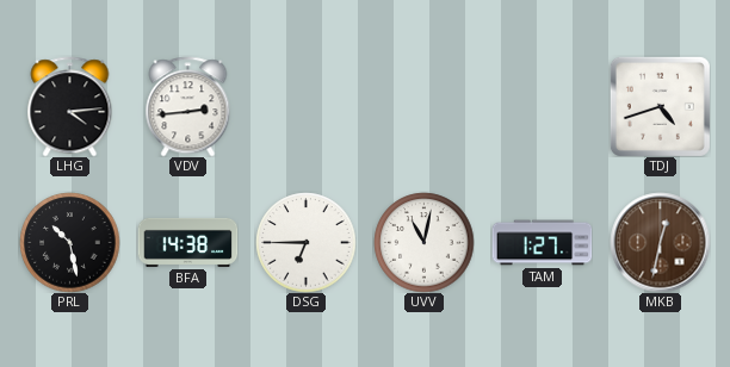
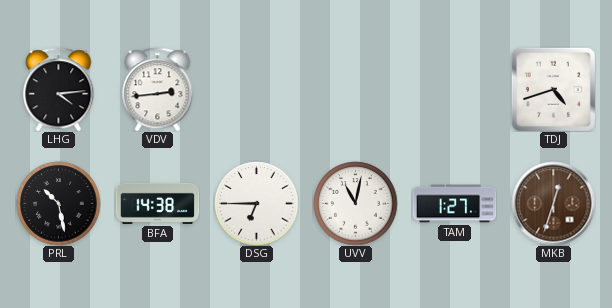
MKB: 12:32 -> 12:33
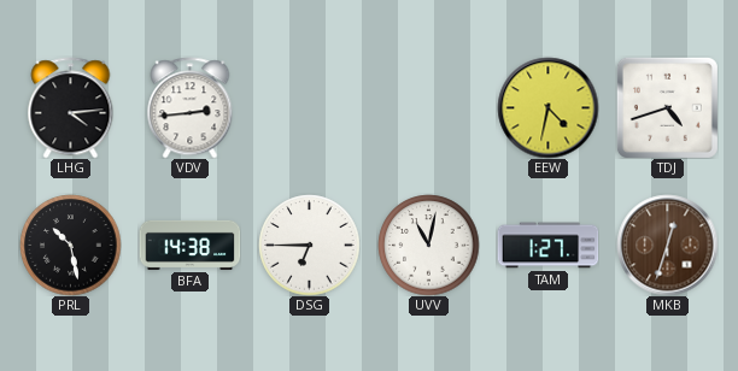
EEW: none -> 4:32
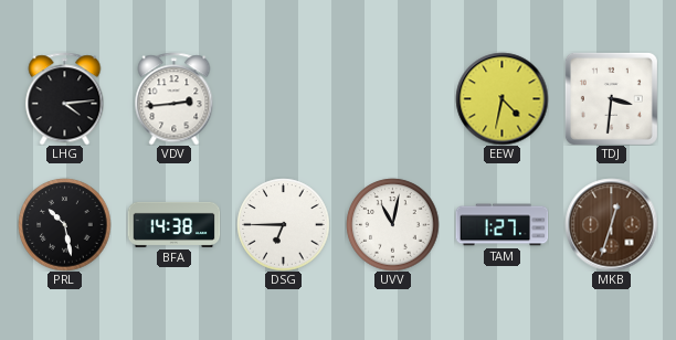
TDJ: 4:42 -> 3:31
